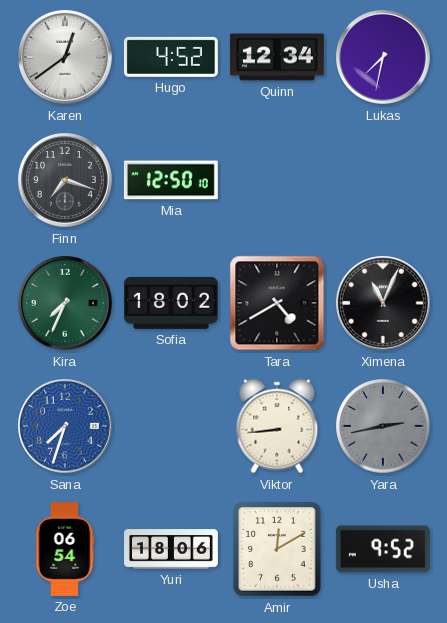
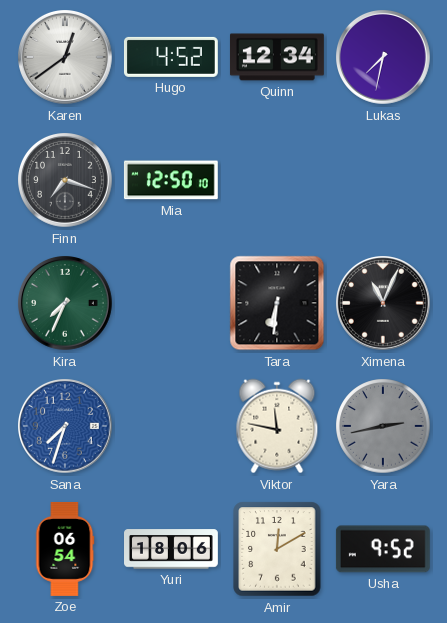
Sofia: 18:02 -> none
Tara: 4:40 -> 6:31
Viktor: 8:44 -> 11:47
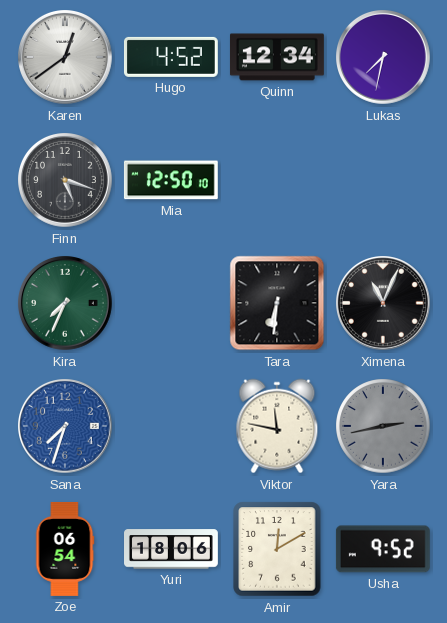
Finn: 7:18 -> 5:18
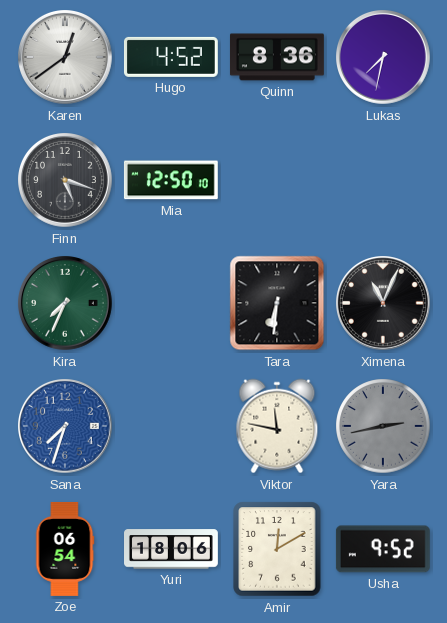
Quinn: 12:34 -> 8:36
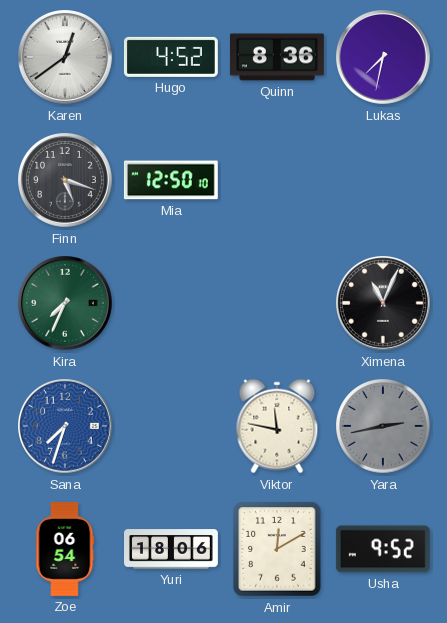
Tara: 6:31 -> none
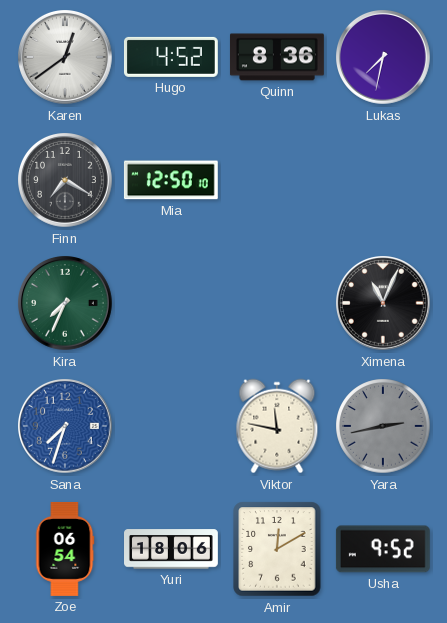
Finn: 5:18 -> 7:20
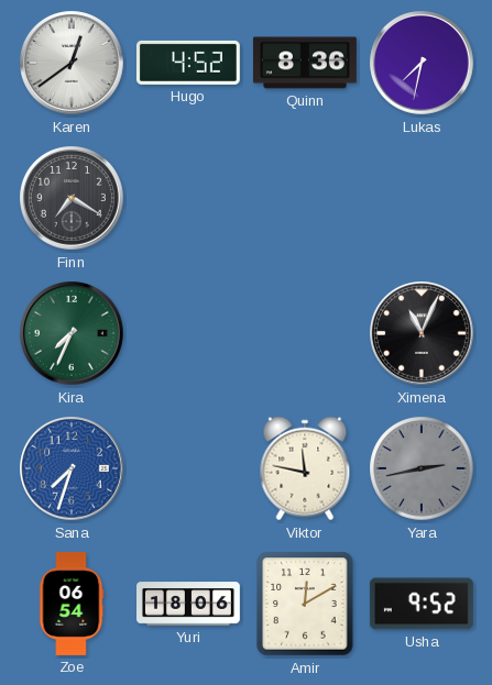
Mia: 12:50 -> none
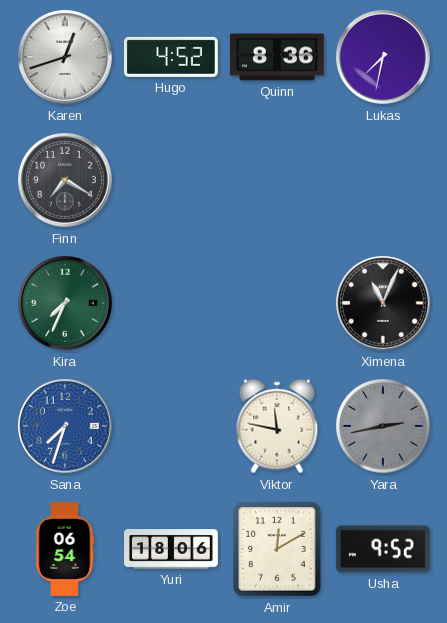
Karen: 12:39 -> 12:42
